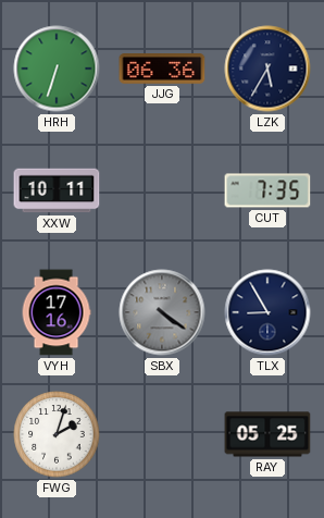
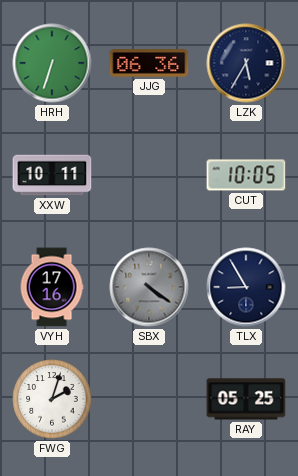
CUT: 7:35 -> 10:05
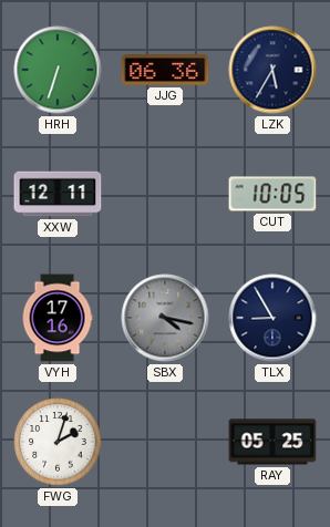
XXW: 10:11 -> 12:11
SBX: 4:21 -> 4:17
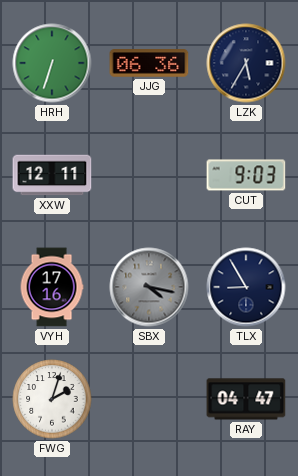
CUT: 10:05 -> 9:03
RAY: 05:25 -> 04:47
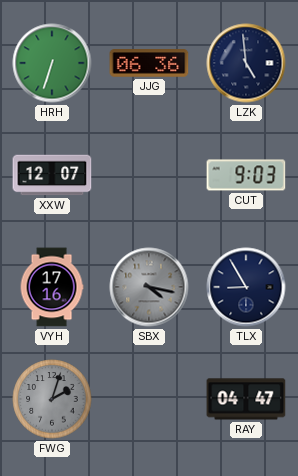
LZK: 5:35 -> 4:59
XXW: 12:11 -> 12:07
FWG dial: white -> grey
